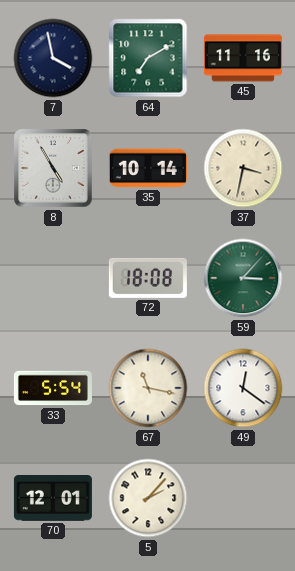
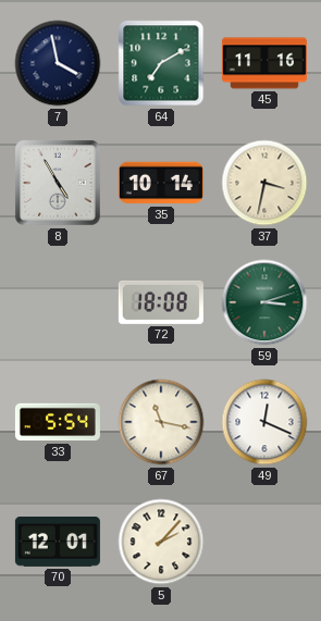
59: 3:07 -> 3:12
49: 12:21 -> 12:19
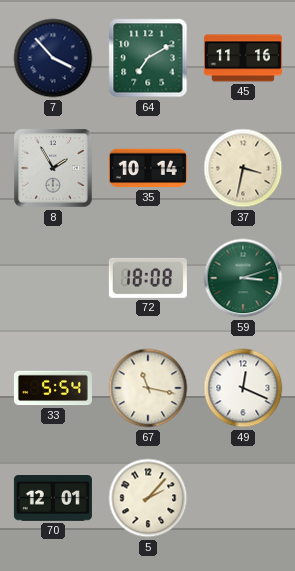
7: 3:58 -> 3:53
8: 4:55 -> 1:55
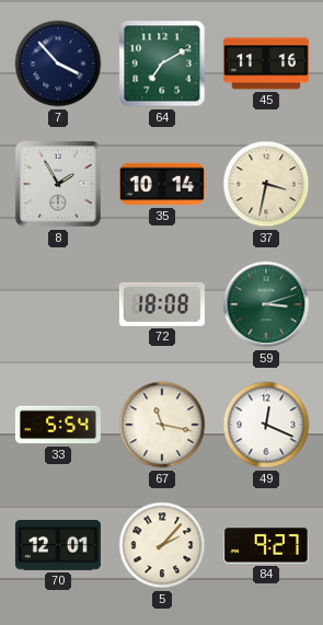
84: none -> 9:27
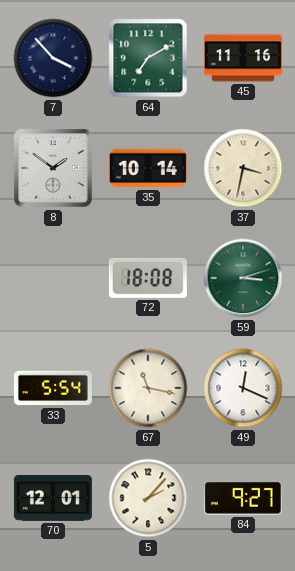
8: 1:55 -> 1:51
